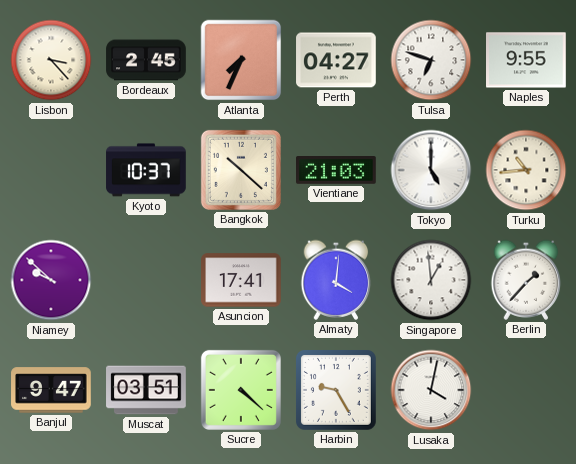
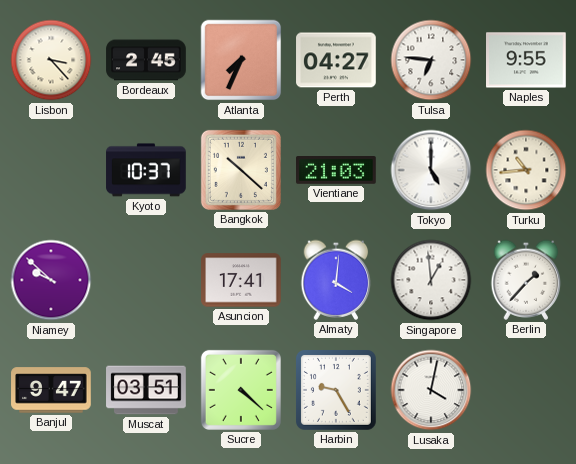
Tulsa: 6:48 -> 6:46
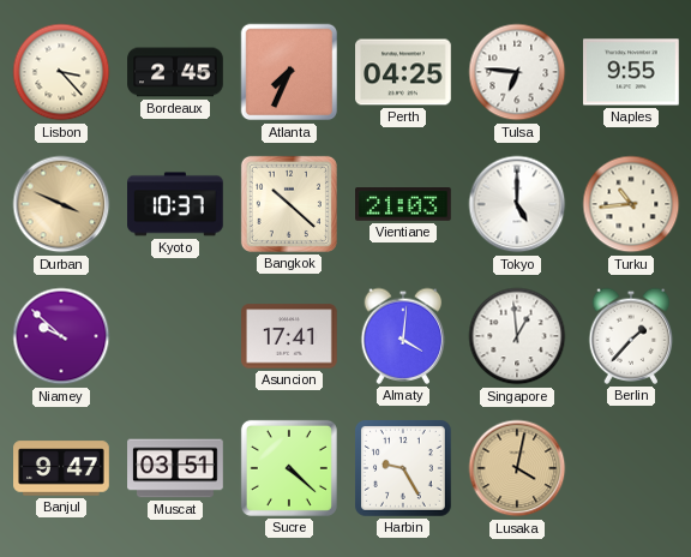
Perth: 04:27 -> 04:25
Durban: none -> 3:49
Lusaka dial: white -> champagne
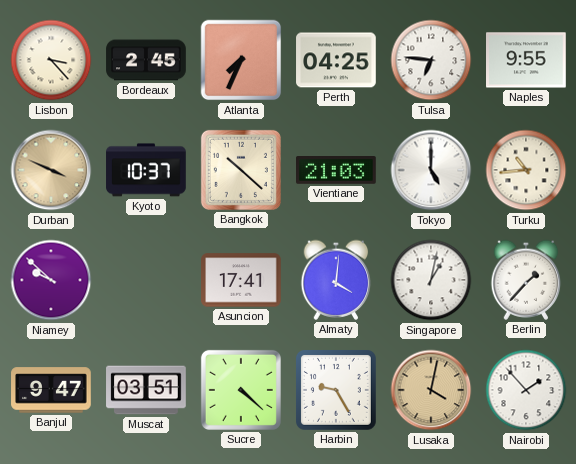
Singapore: 12:59 -> 1:02
Nairobi: none -> 1:53
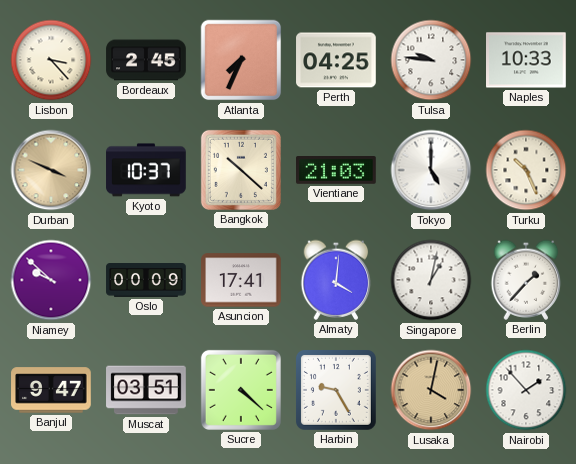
Tulsa: 6:46 -> 9:46
Naples: 9:55 -> 10:33
Turku: 10:44 -> 10:26
Oslo: none -> 00:09
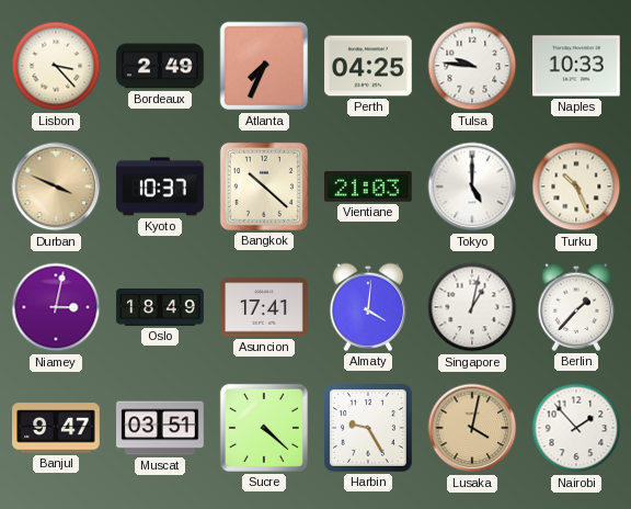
Bordeaux: 2:45 -> 2:49
Niamey: 9:52 -> 3:02
Oslo: 00:09 -> 18:49
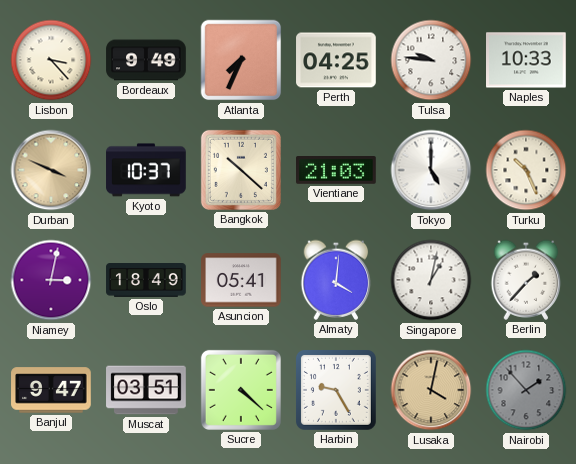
Bordeaux: 2:49 -> 9:49
Asuncion: 17:41 -> 05:41
Nairobi dial: white -> grey
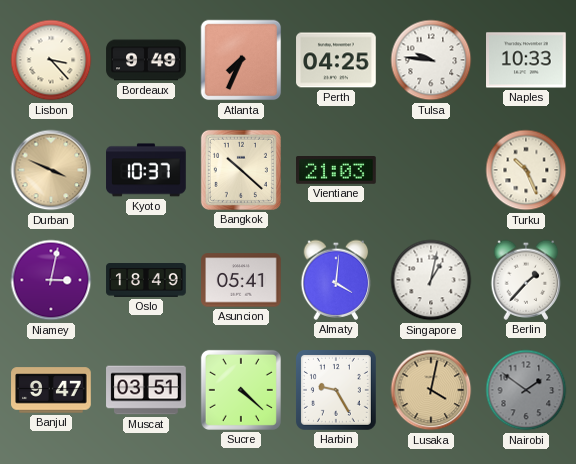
Tokyo: 5:00 -> none
Nairobi: 1:53 -> 1:51
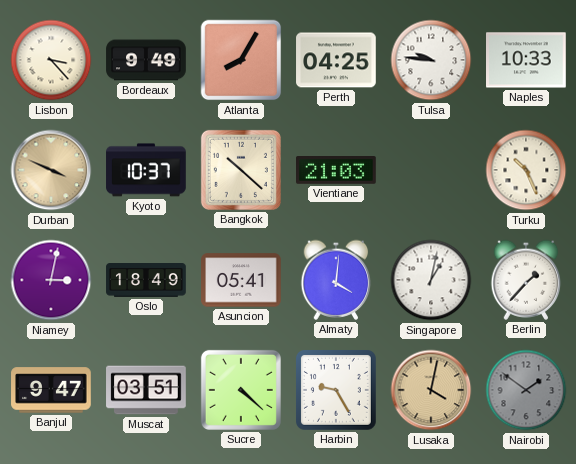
Atlanta: 7:34 -> 8:05
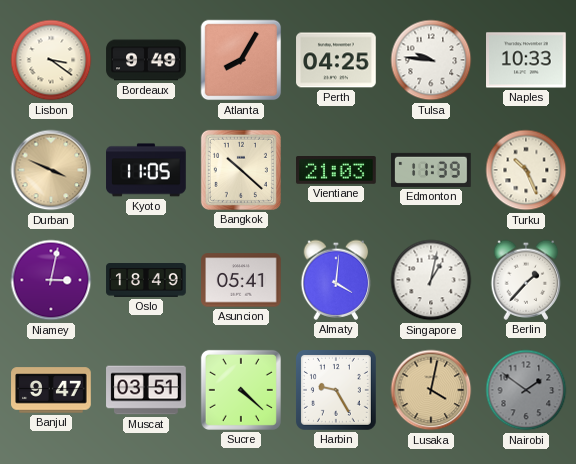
Lisbon: 3:23 -> 3:21
Kyoto: 10:37 -> 11:05
Edmonton: none -> 11:39
